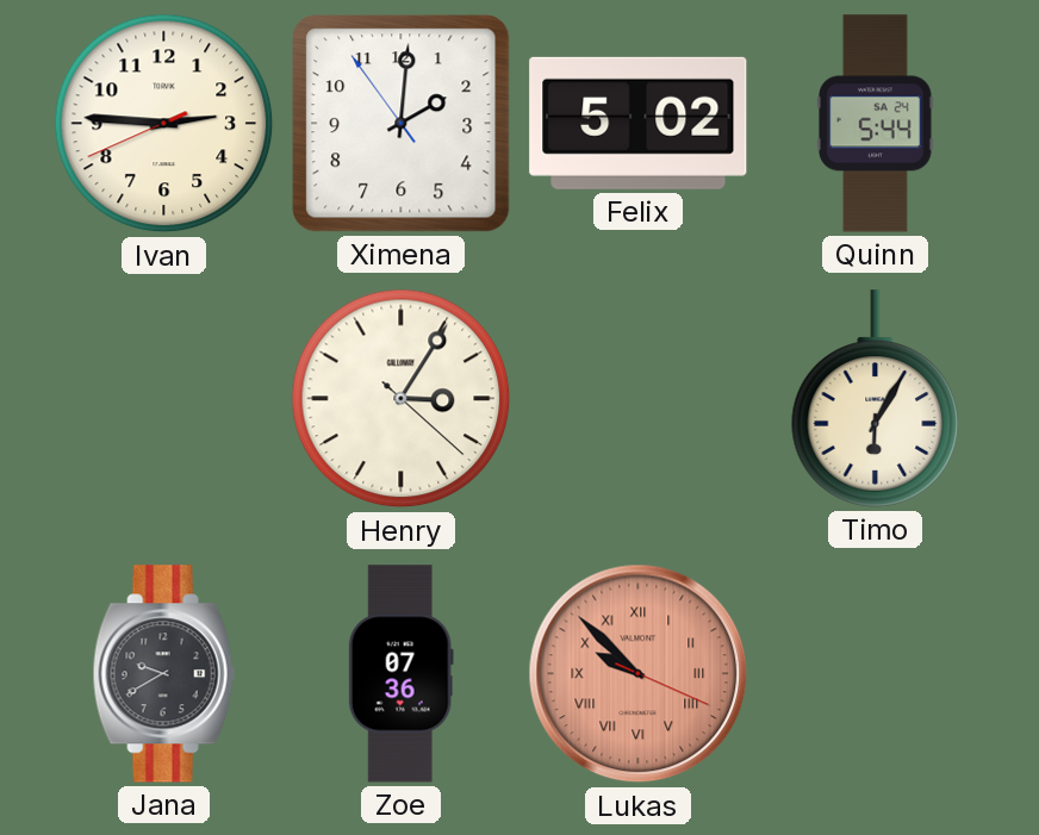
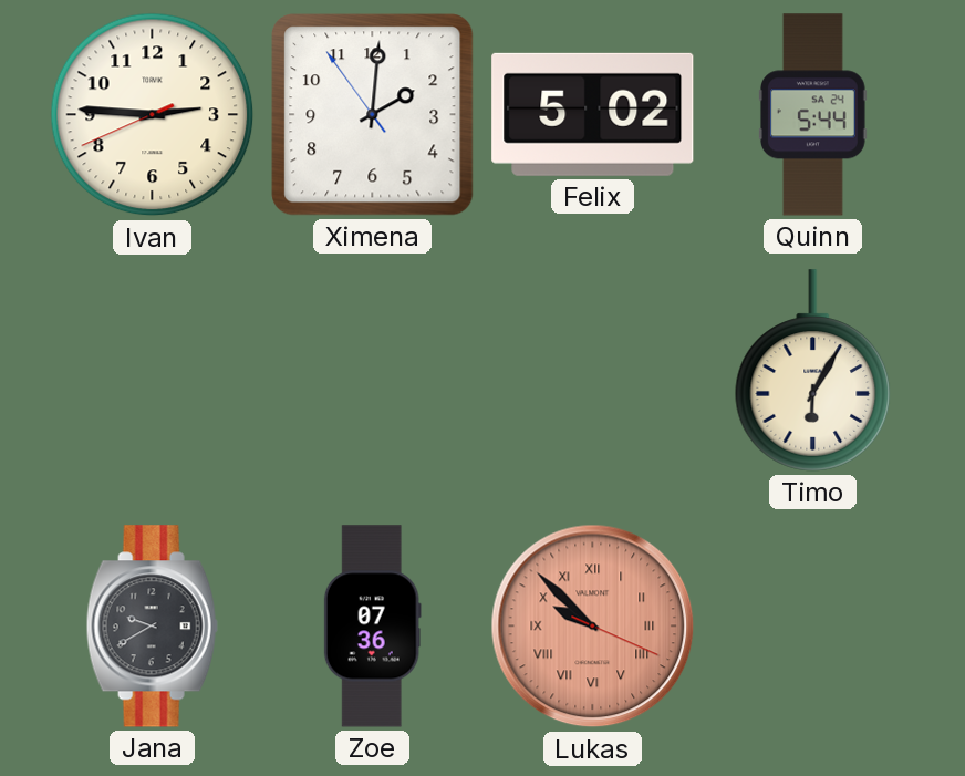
Henry: 3:05 -> none
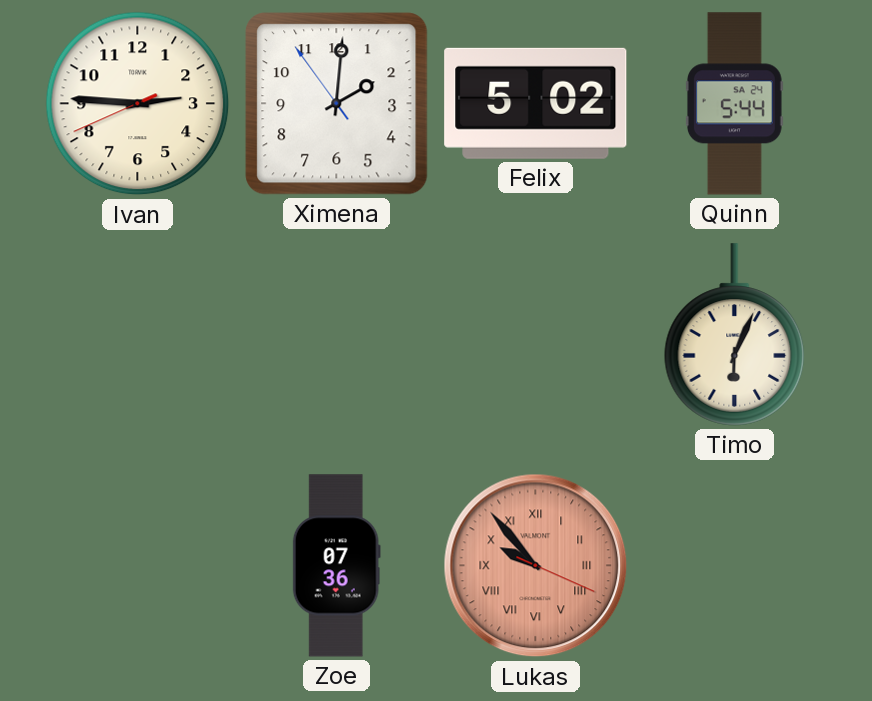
Timo: 6:05 -> 6:04
Jana: 9:40 -> none
Lukas: 9:52 -> 9:53
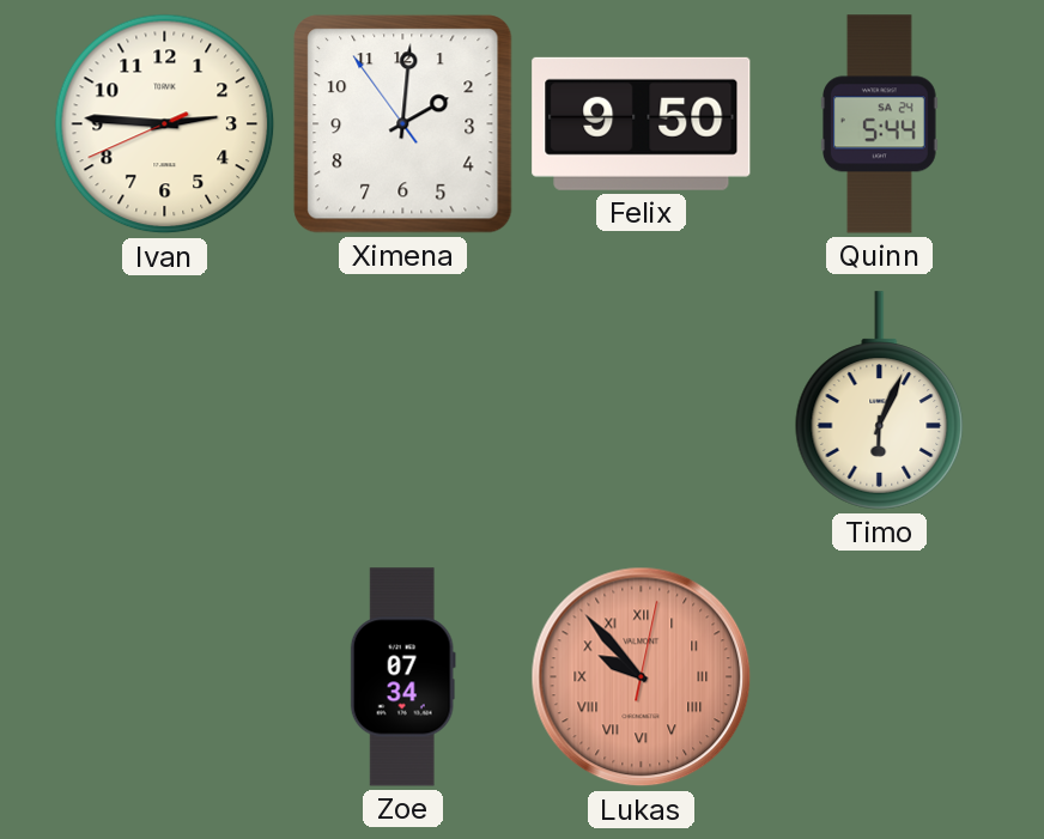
Felix: 5:02 -> 9:50
Zoe: 07:36 -> 07:34
Lukas: 9:53:19 -> 9:53:02
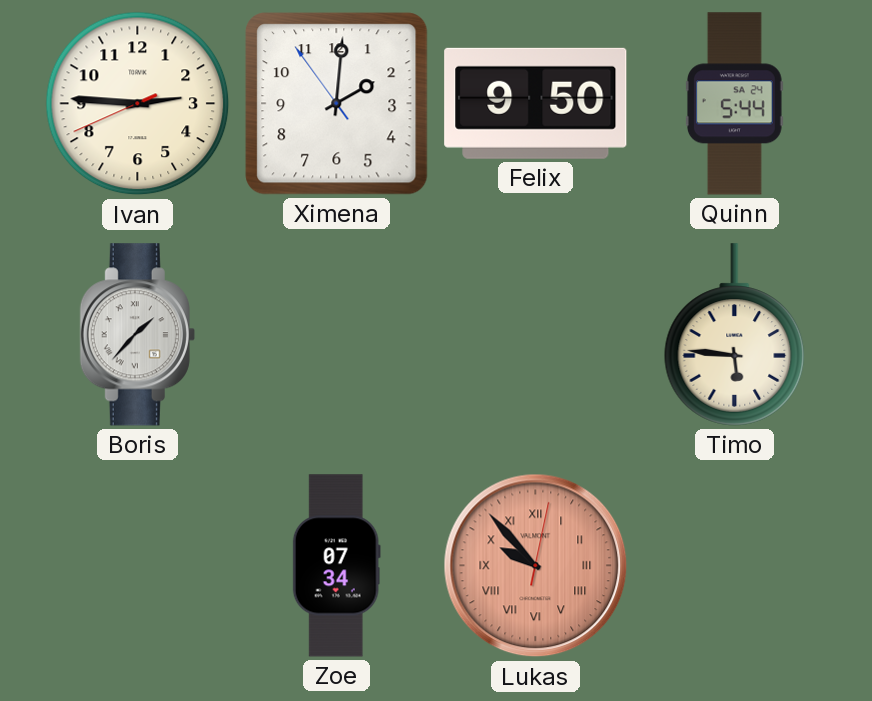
Boris: none -> 1:37
Timo: 6:04 -> 5:46
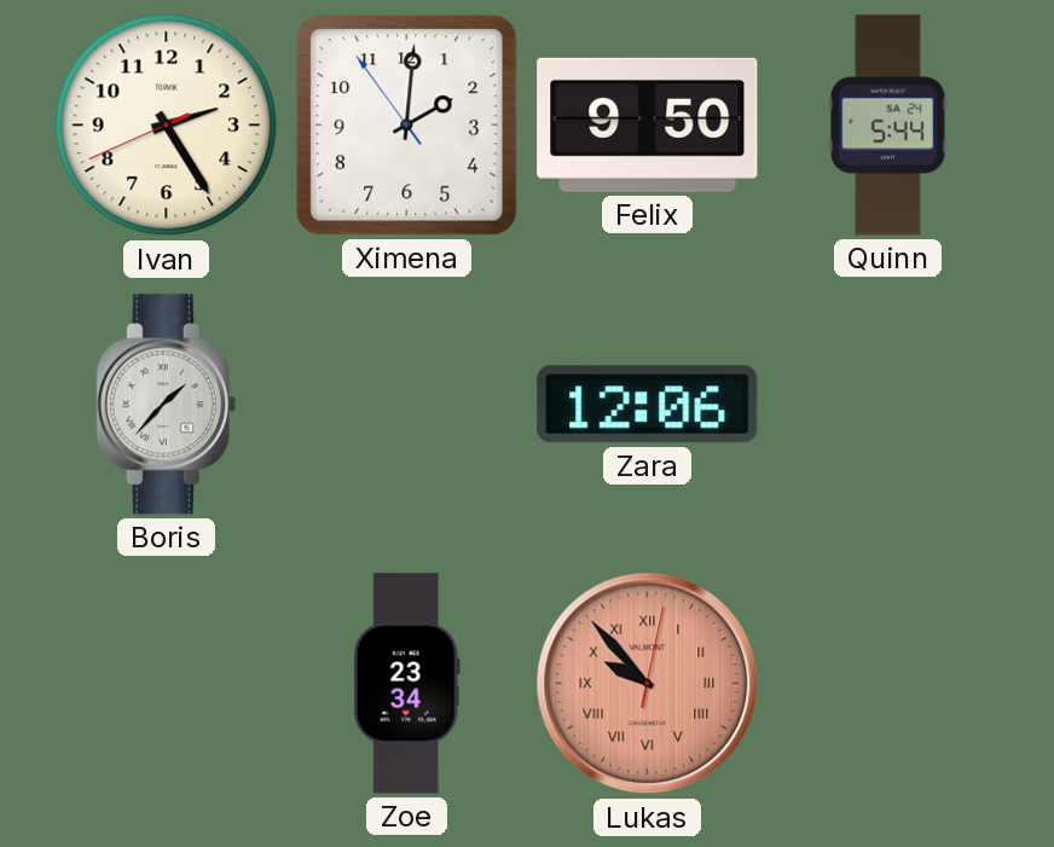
Ivan: 2:45 -> 2:24
Zara: none -> 12:06
Timo: 5:46 -> none
Zoe: 07:34 -> 23:34
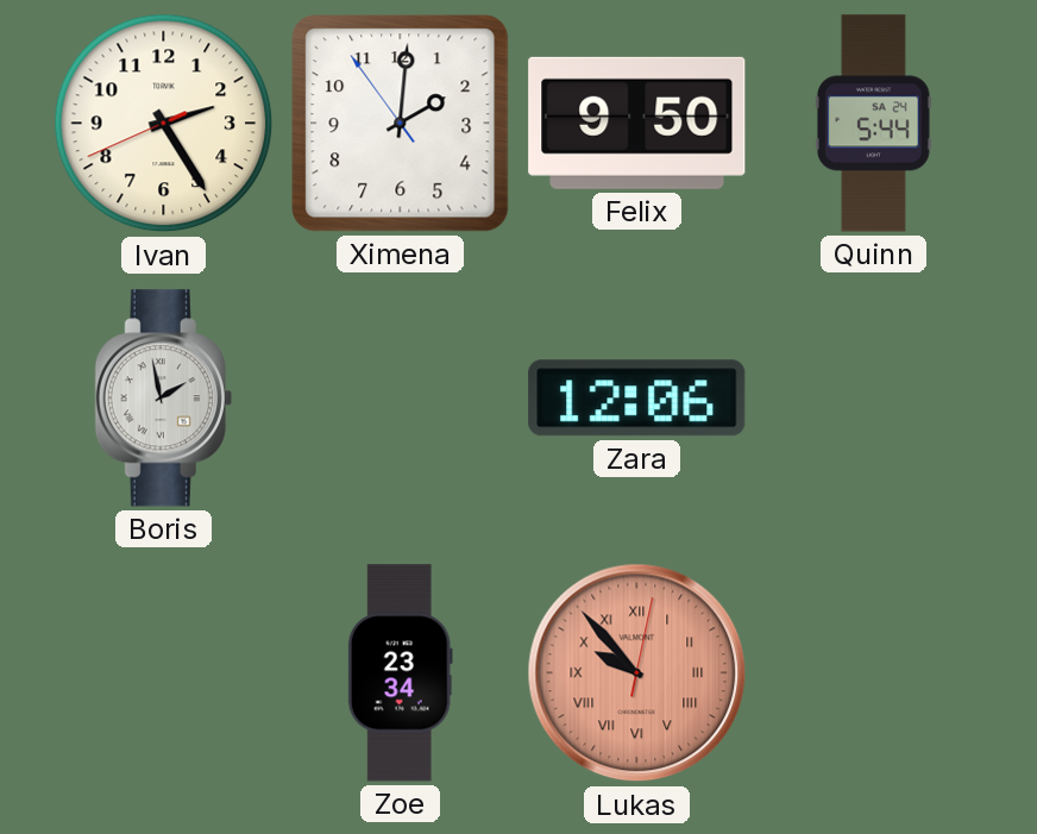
Boris: 1:37 -> 1:58
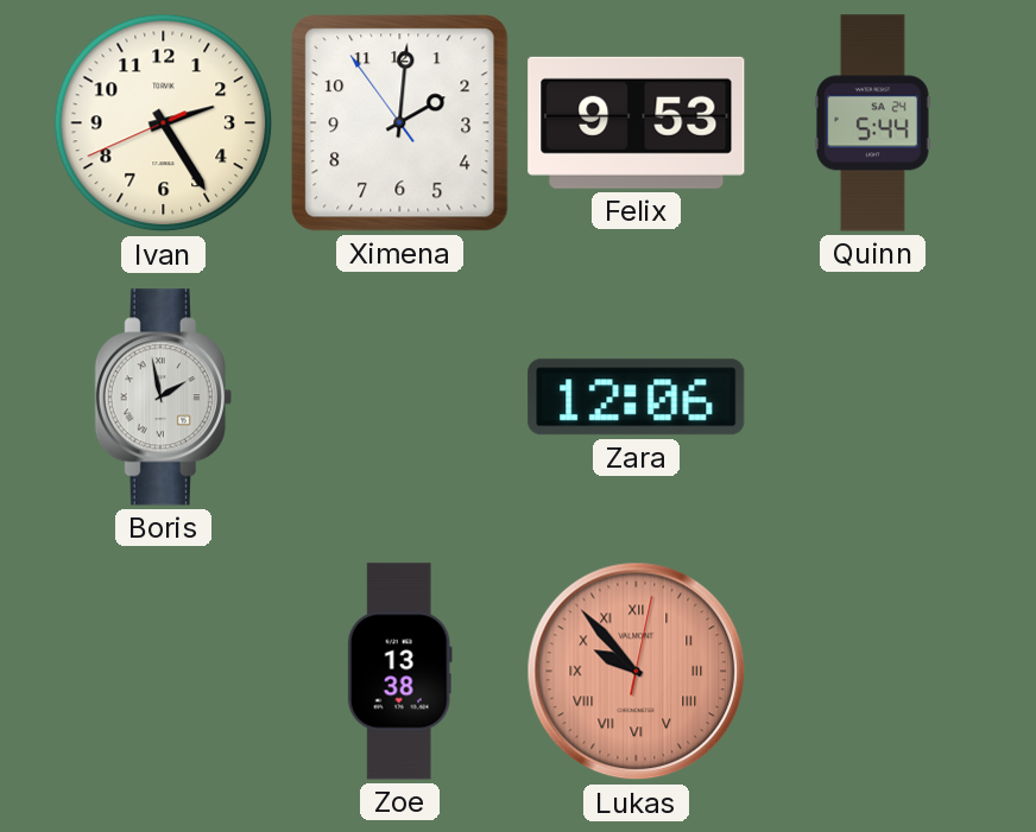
Felix: 9:50 -> 9:53
Zoe: 23:34 -> 13:38
